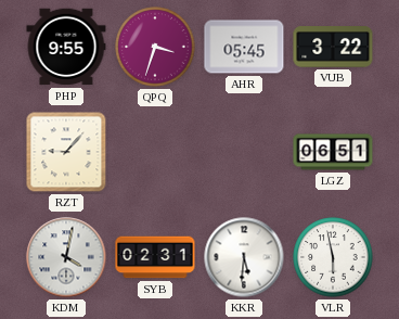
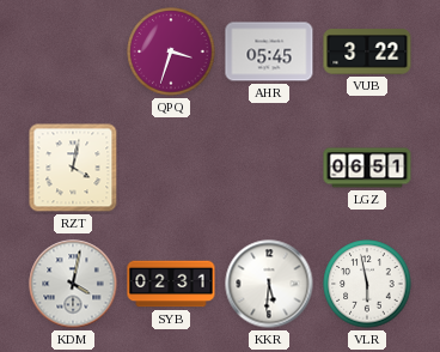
PHP: 9:55 -> none
RZT: 9:07 -> 4:02
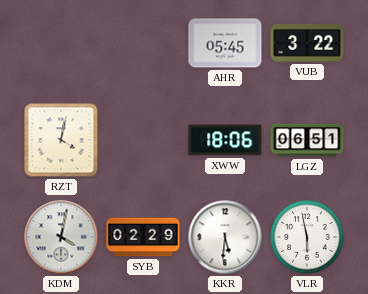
QPQ: 3:33 -> none
XWW: none -> 18:06
SYB: 02:31 -> 02:29
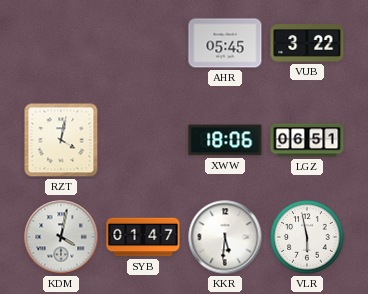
SYB: 02:29 -> 01:47
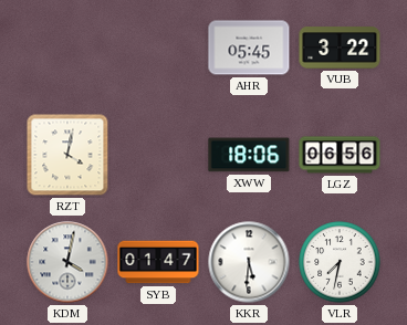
LGZ: 06:51 -> 06:56
VLR: 5:58 -> 7:32
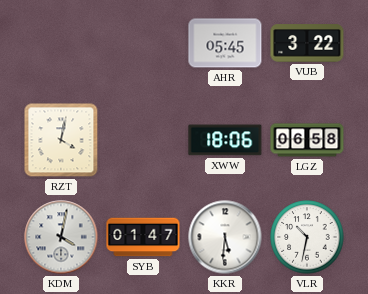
LGZ: 06:56 -> 06:58
VLR: 7:32 -> 10:32
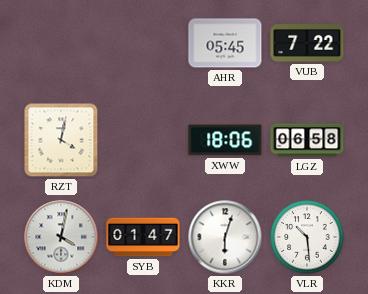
VUB: 3:22 -> 7:22
KKR: 5:31 -> 6:03
VLR: 10:32 -> 10:29
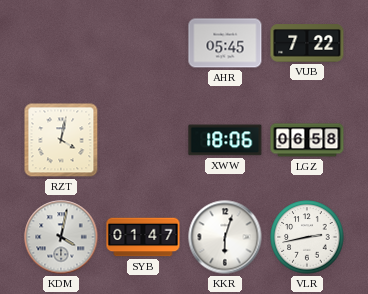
VLR: 10:29 -> 2:43
